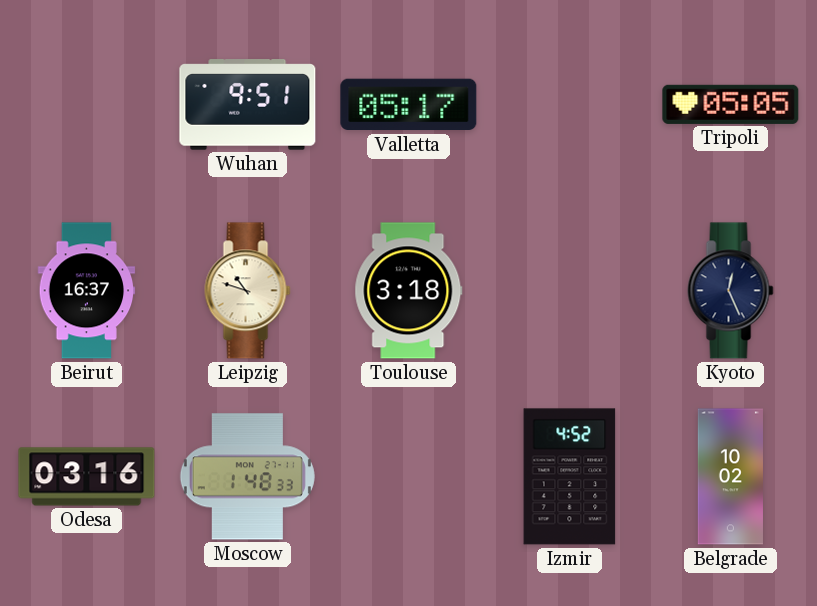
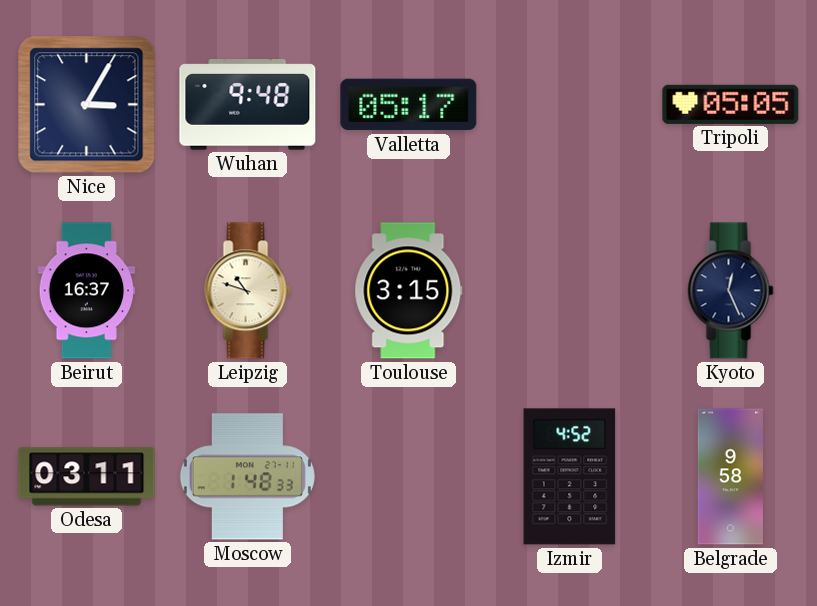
Nice: none -> 3:05
Wuhan: 9:51 -> 9:48
Toulouse: 3:18 -> 3:15
Odesa: 03:16 -> 03:11
Belgrade: 10:02 -> 9:58
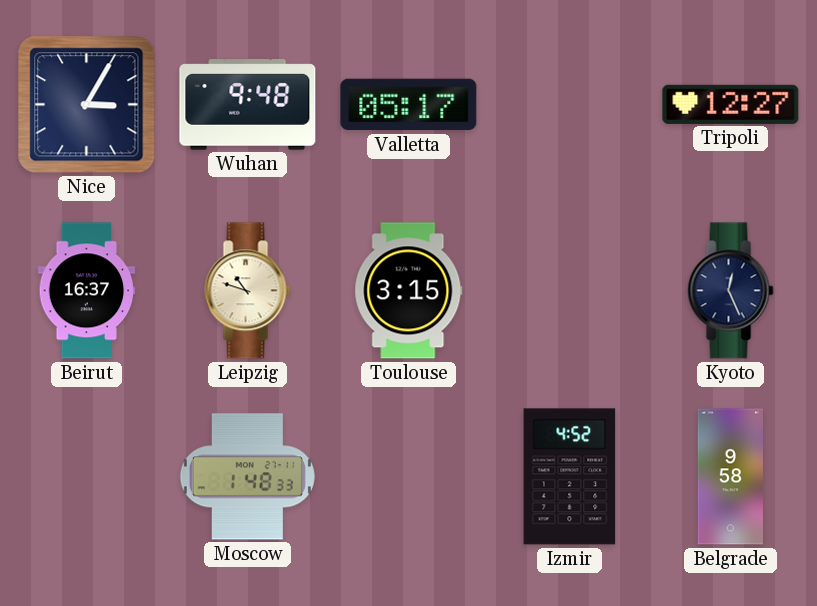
Tripoli: 05:05 -> 12:27
Odesa: 03:11 -> none
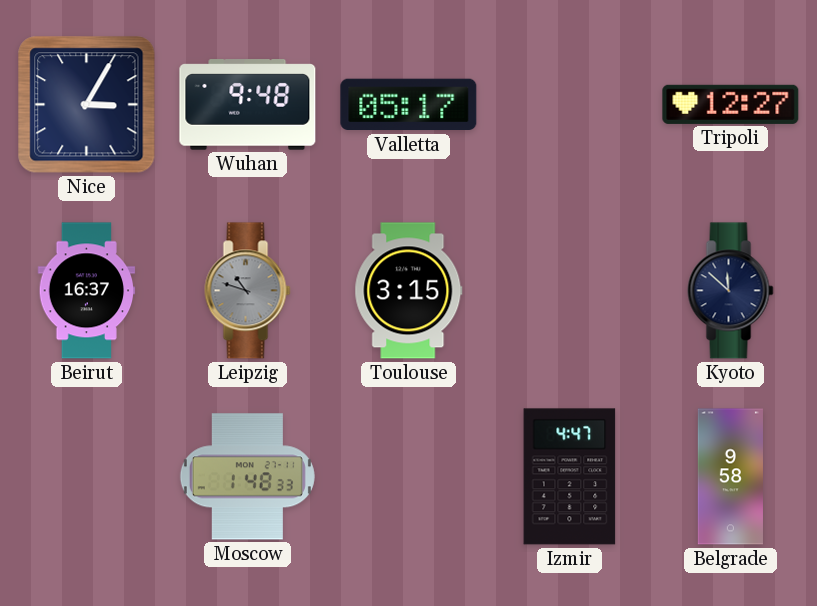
Leipzig dial: cream -> grey
Kyoto: 12:26 -> 11:52
Izmir: 4:52 -> 4:47
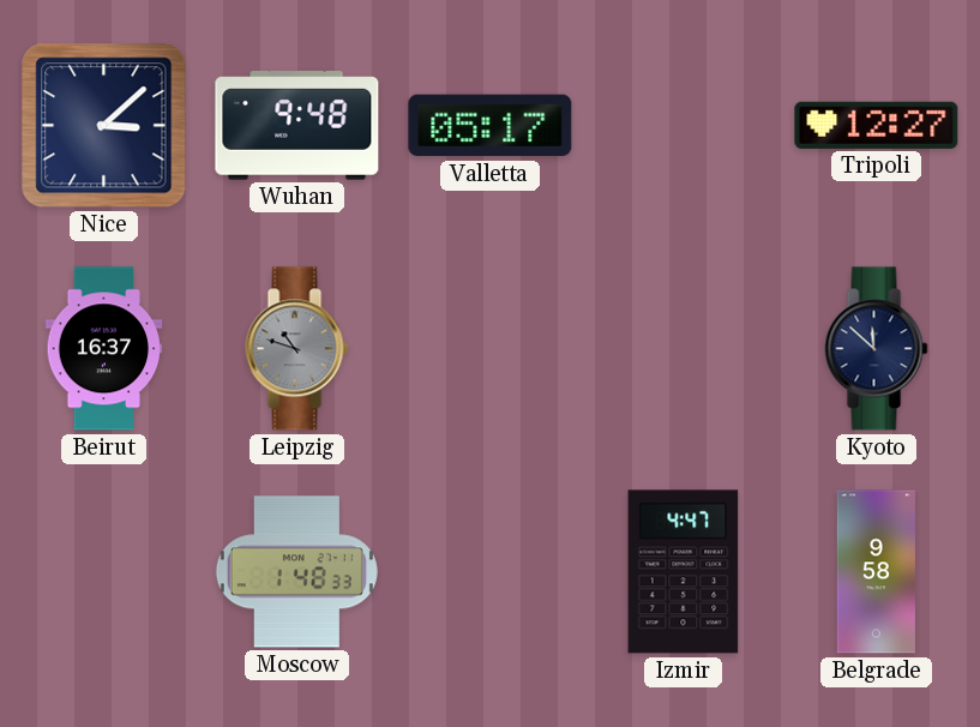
Nice: 3:05 -> 3:08
Toulouse: 3:15 -> none
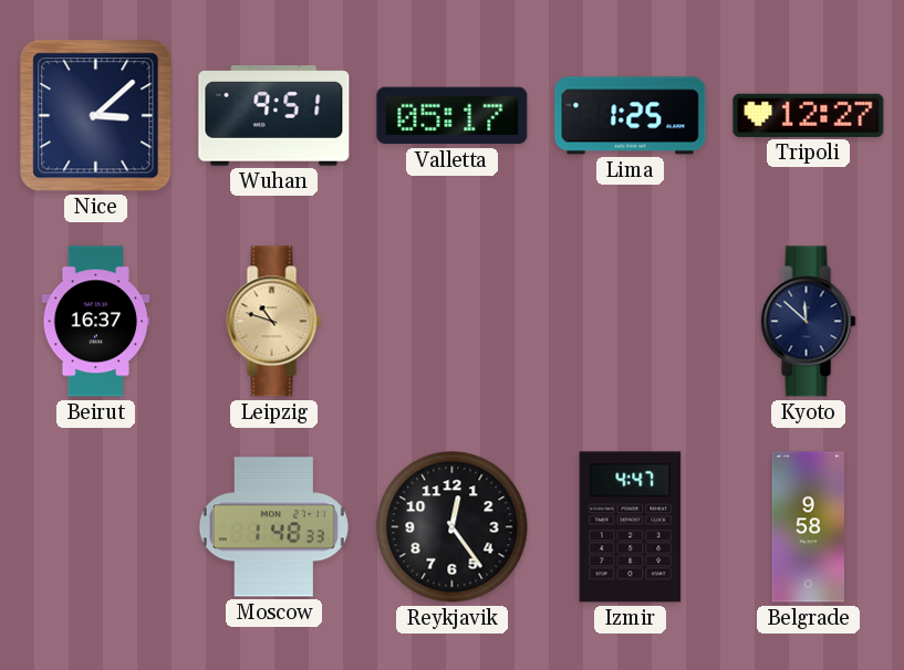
Wuhan: 9:48 -> 9:51
Lima: none -> 1:25
Leipzig dial: grey -> champagne
Reykjavik: none -> 12:24
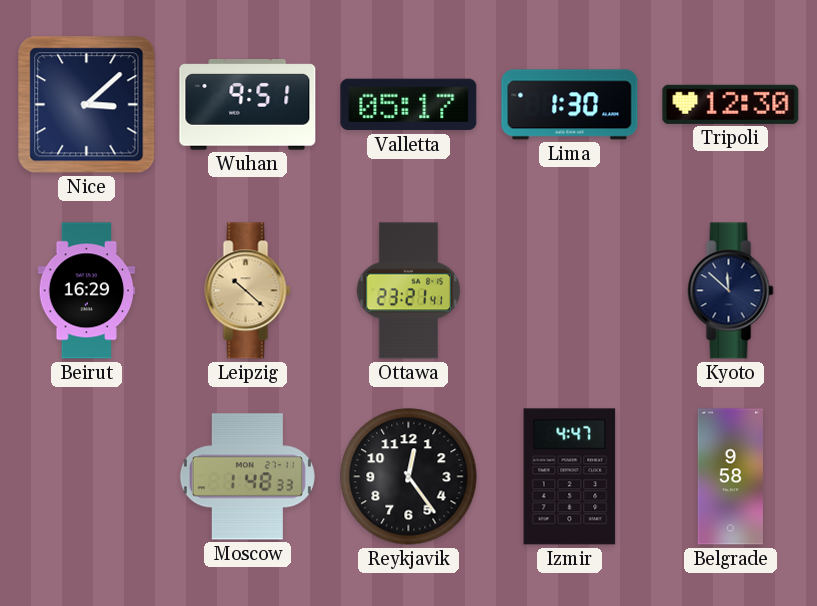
Lima: 1:25 -> 1:30
Tripoli: 12:27 -> 12:30
Beirut: 16:37 -> 16:29
Leipzig: 10:48 -> 10:22
Ottawa: none -> 23:21
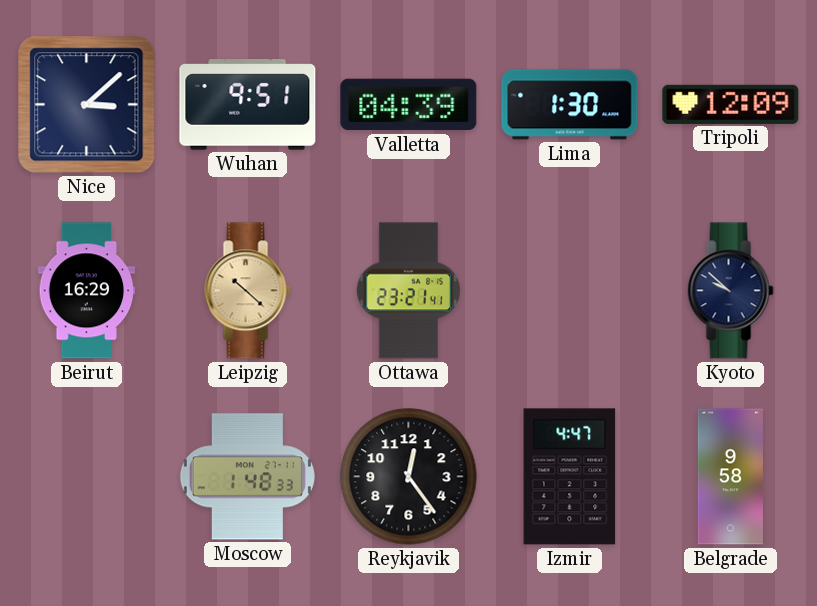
Valletta: 05:17 -> 04:39
Tripoli: 12:30 -> 12:09
Kyoto: 11:52 -> 9:52
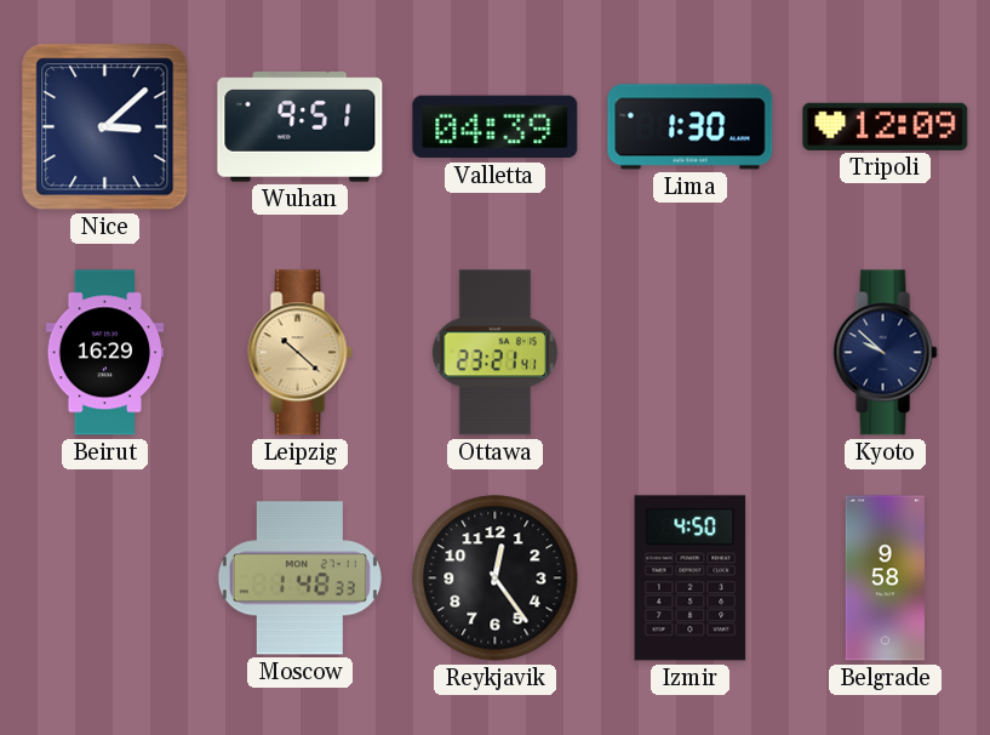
Izmir: 4:47 -> 4:50
